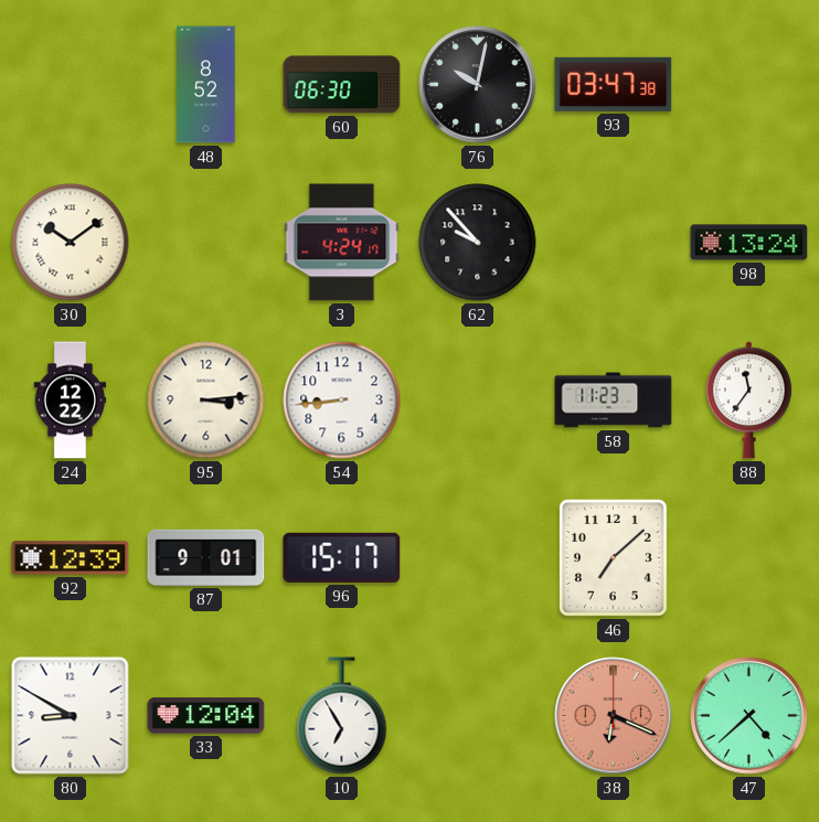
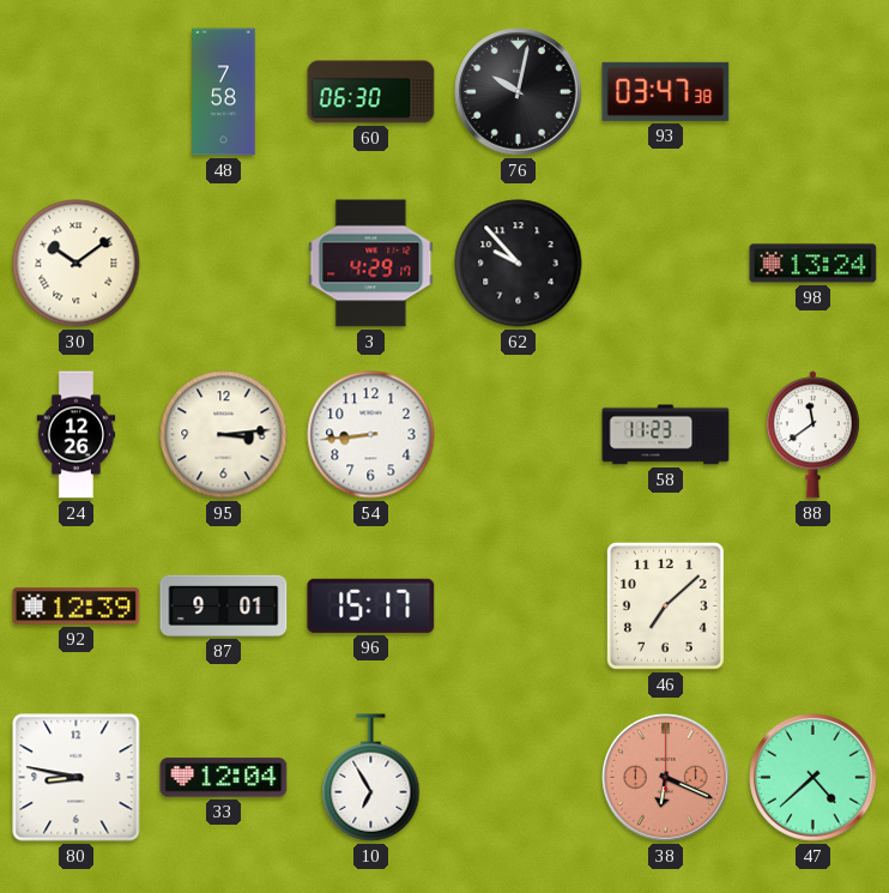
48: 8:52 -> 7:58
3: 4:24 -> 4:29
24: 12:22 -> 12:26
88: 11:36 -> 11:39
80: 8:50 -> 8:47
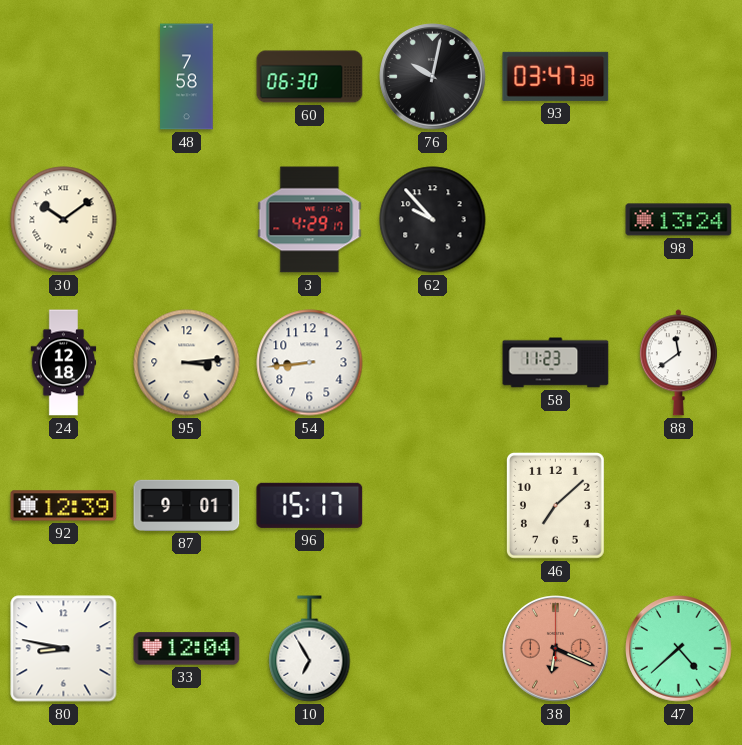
24: 12:26 -> 12:18
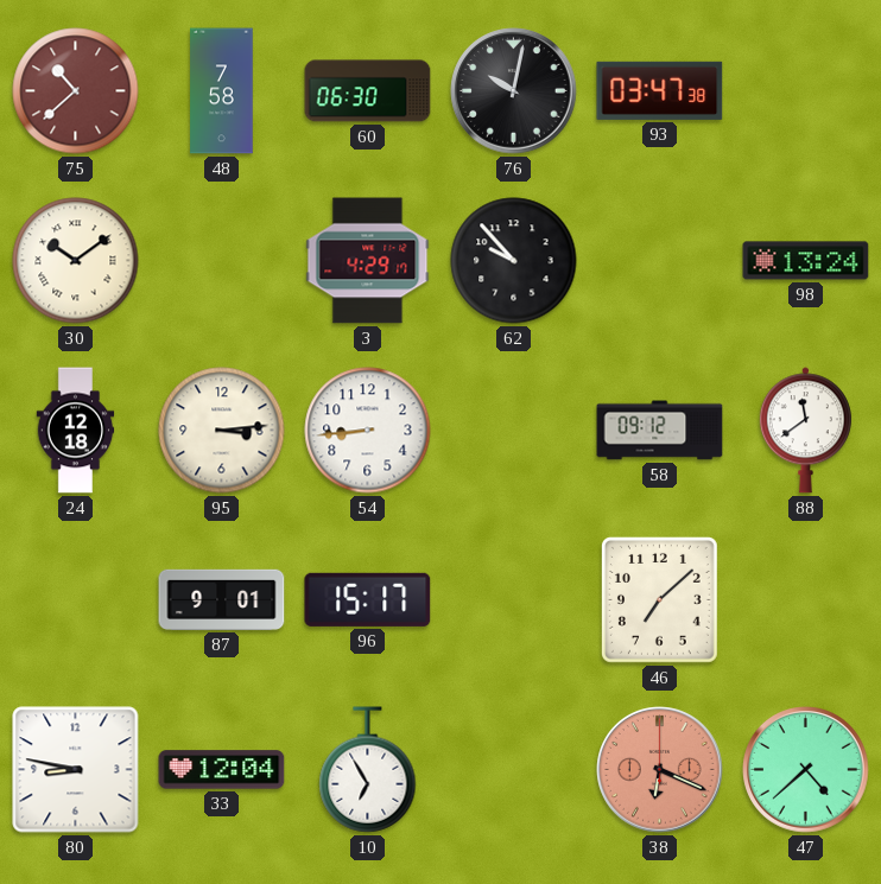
75: none -> 10:38
58: 11:23 -> 09:12
92: 12:39 -> none
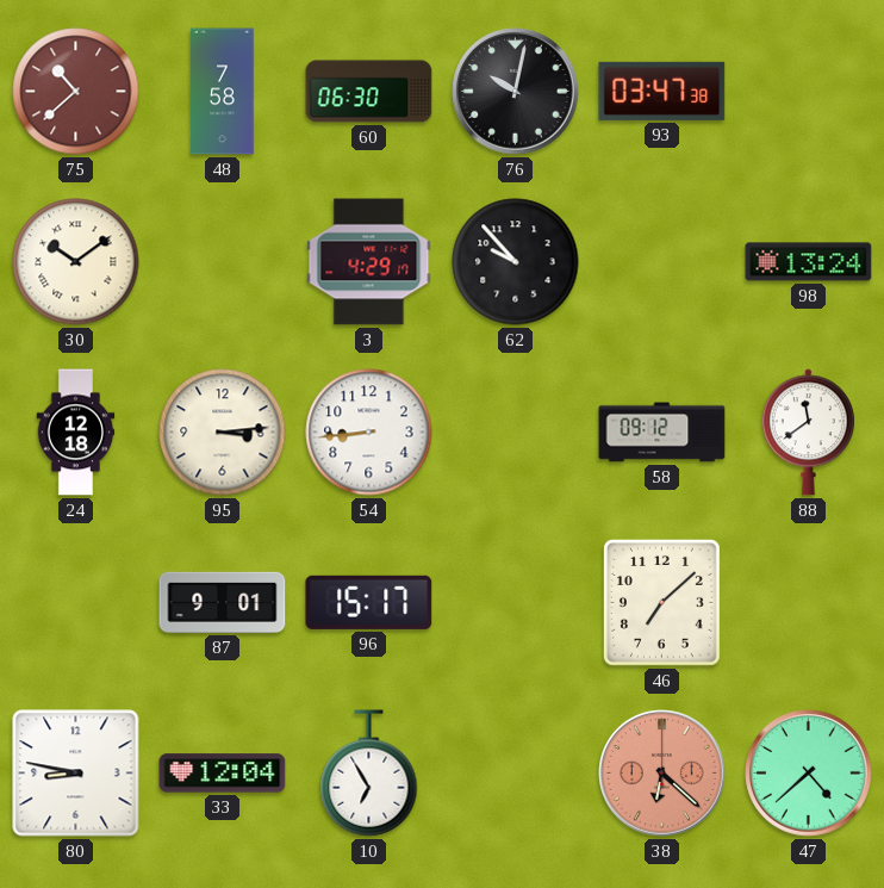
38: 6:19 -> 6:22
